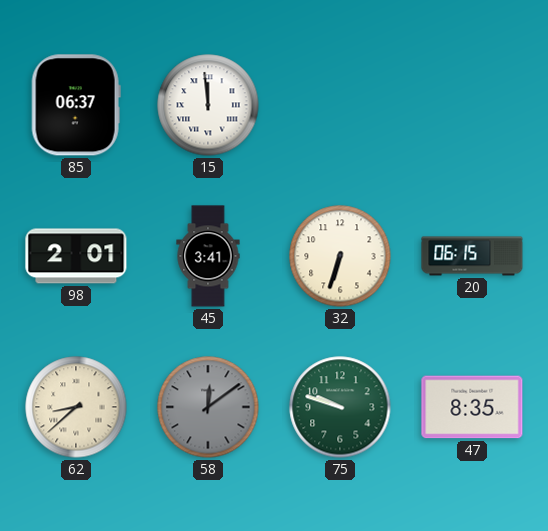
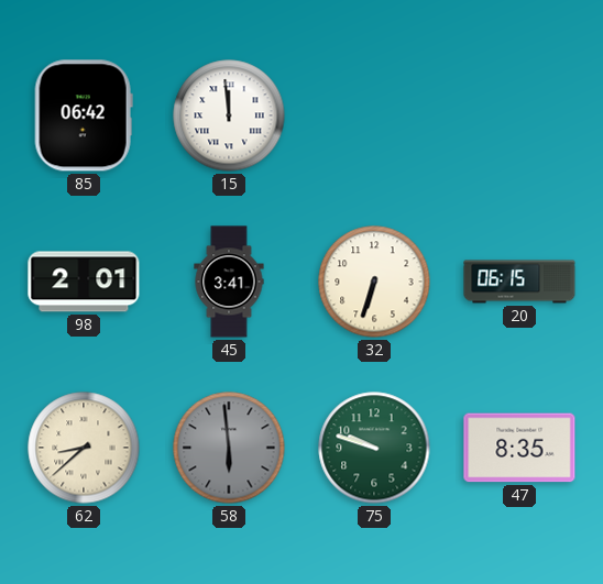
85: 06:37 -> 06:42
58: 12:09 -> 5:59
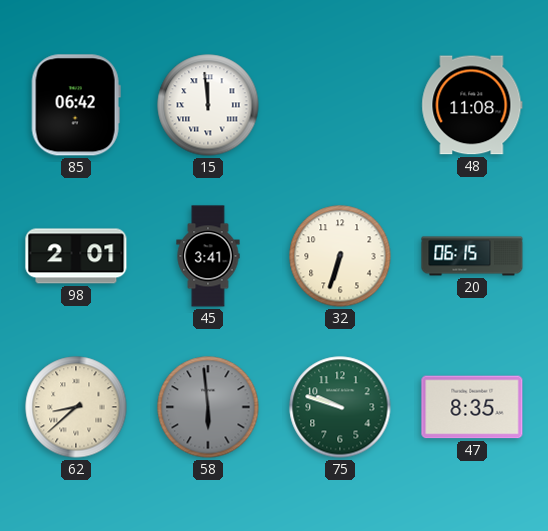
48: none -> 11:08
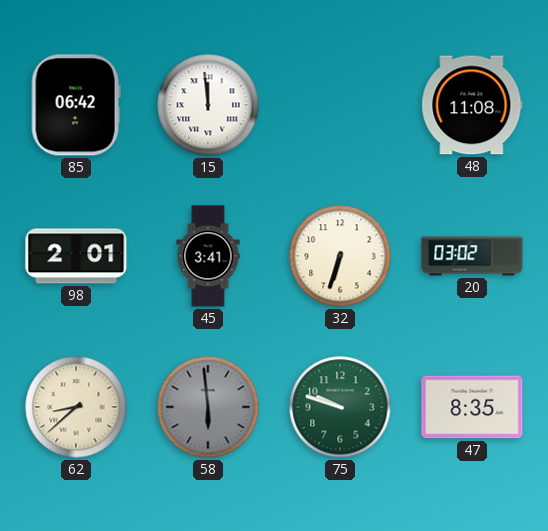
20: 06:15 -> 03:02
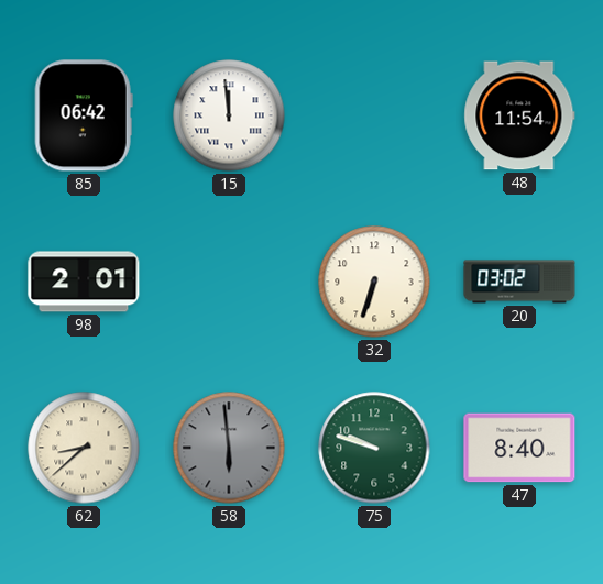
48: 11:08 -> 11:54
45: 3:41 -> none
47: 8:35 -> 8:40
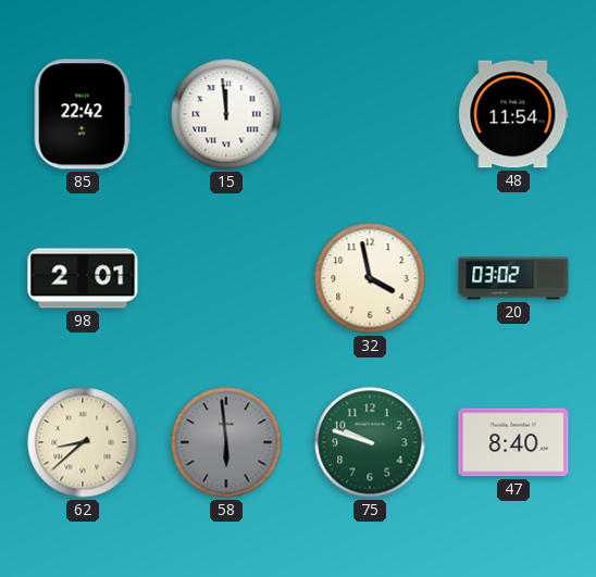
85: 06:42 -> 22:42
32: 6:33 -> 3:58
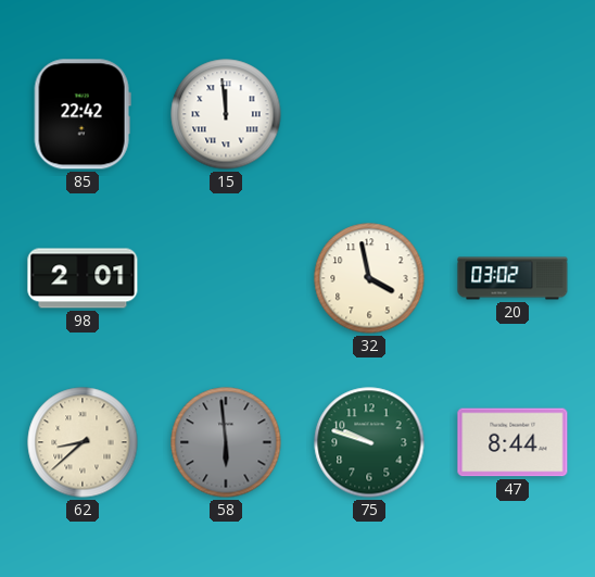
48: 11:54 -> none
47: 8:40 -> 8:44
